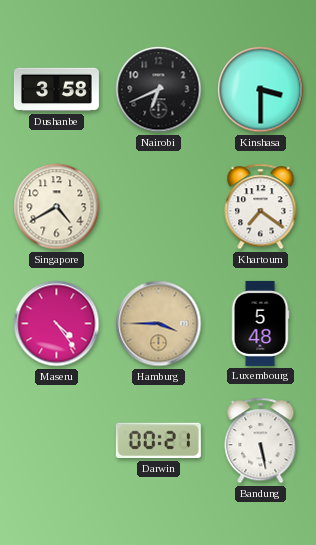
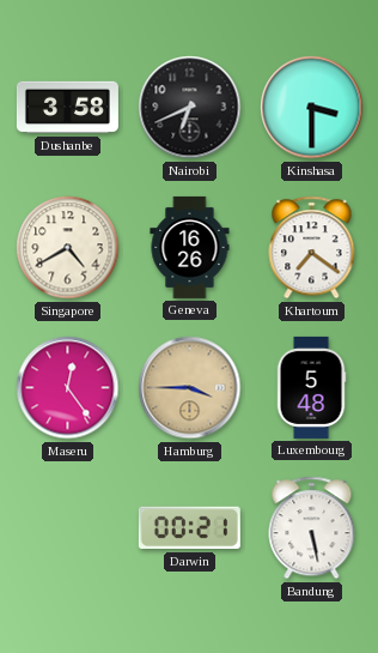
Geneva: none -> 16:26
Maseru: 4:24 -> 12:24
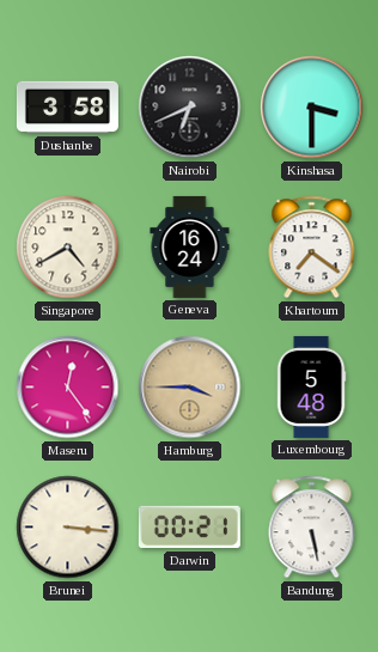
Geneva: 16:26 -> 16:24
Brunei: none -> 3:16
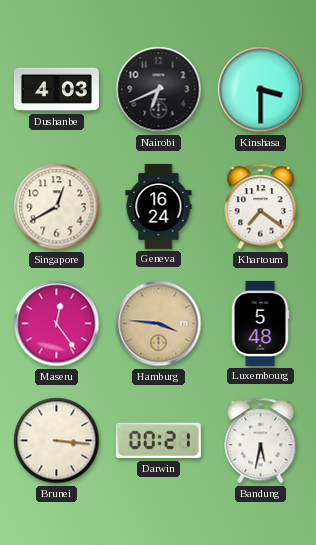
Dushanbe: 3:58 -> 4:03
Singapore: 4:40 -> 12:40
Hamburg: 3:45 -> 3:46
Bandung: 5:28 -> 5:32
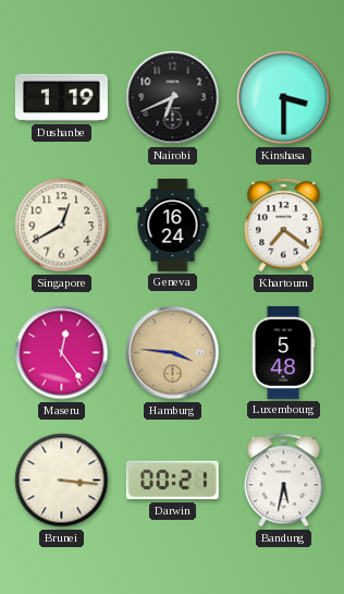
Dushanbe: 4:03 -> 1:19
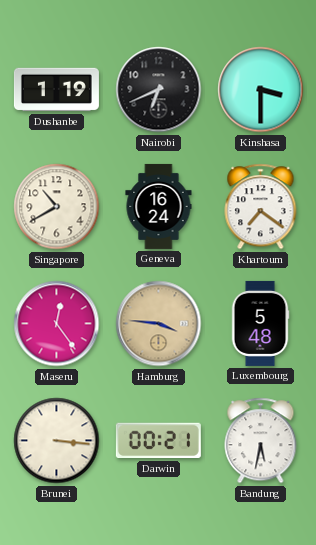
Singapore: 12:40 -> 10:40
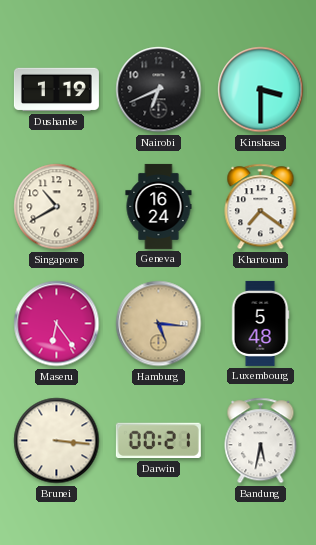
Maseru: 12:24 -> 6:24
Hamburg: 3:46 -> 5:16
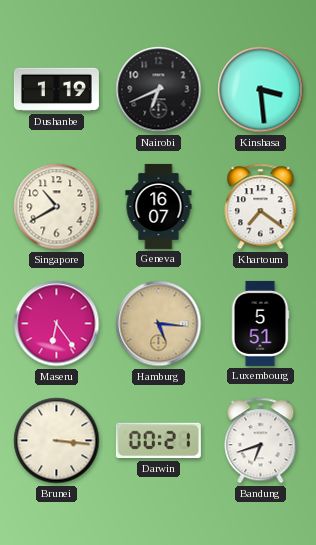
Kinshasa: 3:30 -> 3:29
Geneva: 16:24 -> 16:07
Luxembourg: 5:48 -> 5:51
Bandung: 5:32 -> 6:42
